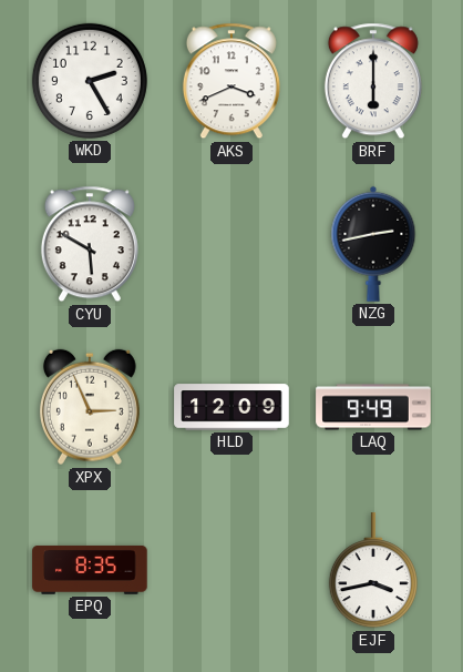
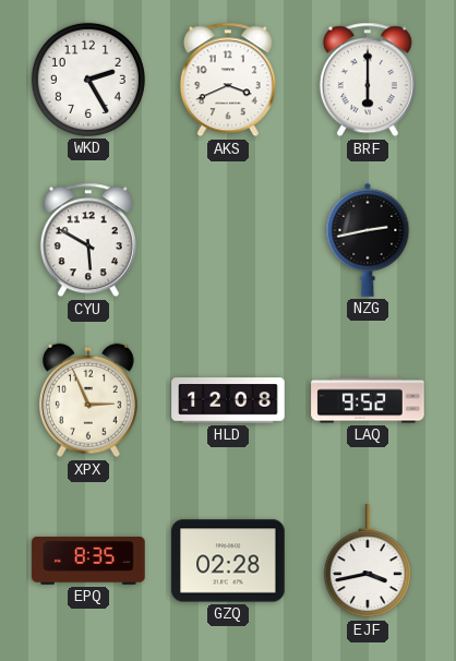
HLD: 12:09 -> 12:08
LAQ: 9:49 -> 9:52
GZQ: none -> 02:28
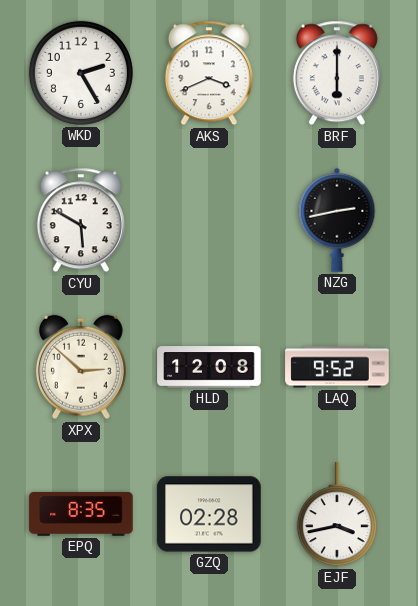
XPX: 2:56 -> 2:52
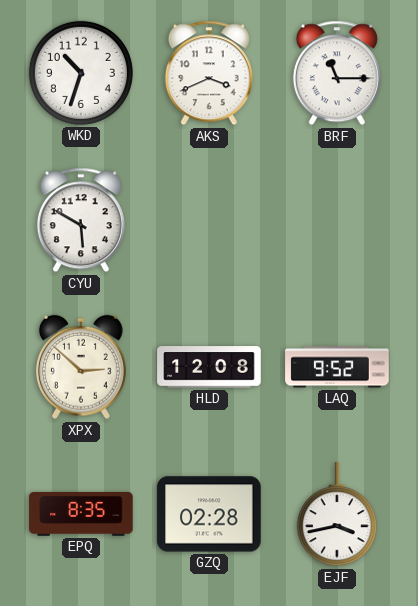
WKD: 2:25 -> 10:33
BRF: 6:00 -> 11:15
NZG: 2:43 -> none
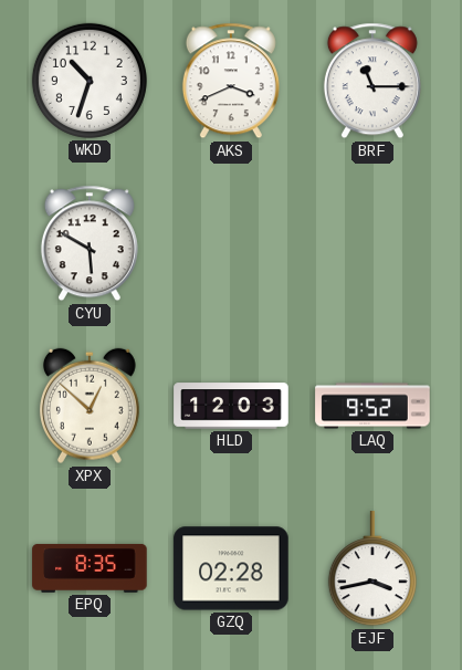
XPX: 2:52 -> 12:52
HLD: 12:08 -> 12:03
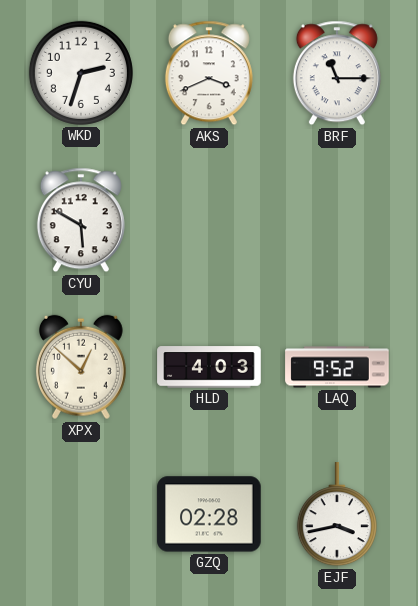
WKD: 10:33 -> 2:33
HLD: 12:03 -> 4:03
EPQ: 8:35 -> none
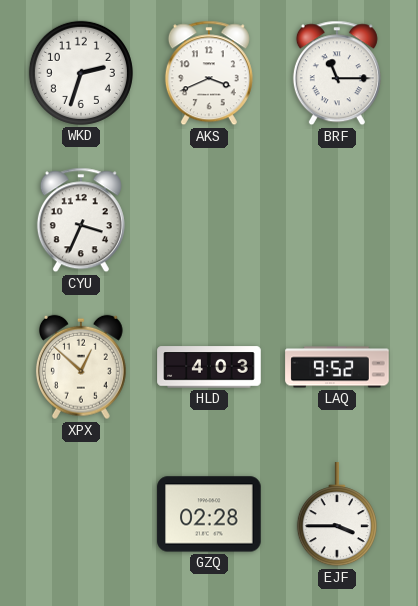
CYU: 5:50 -> 3:34
EJF: 3:43 -> 3:45
